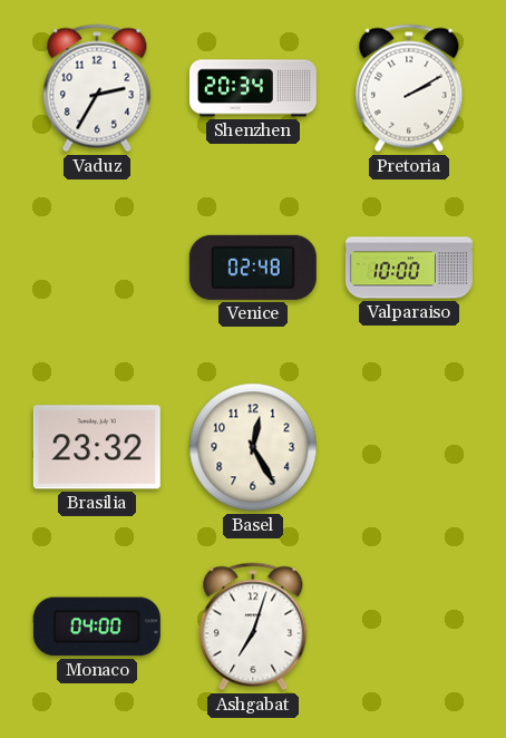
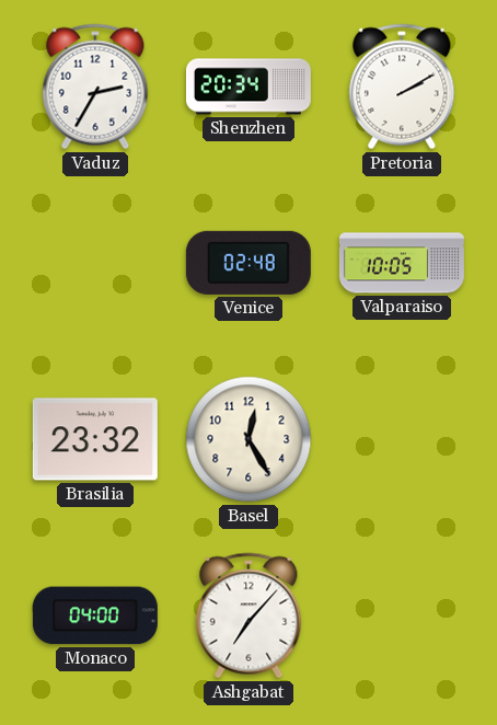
Valparaiso: 10:00 -> 10:05
Ashgabat: 7:03 -> 7:07
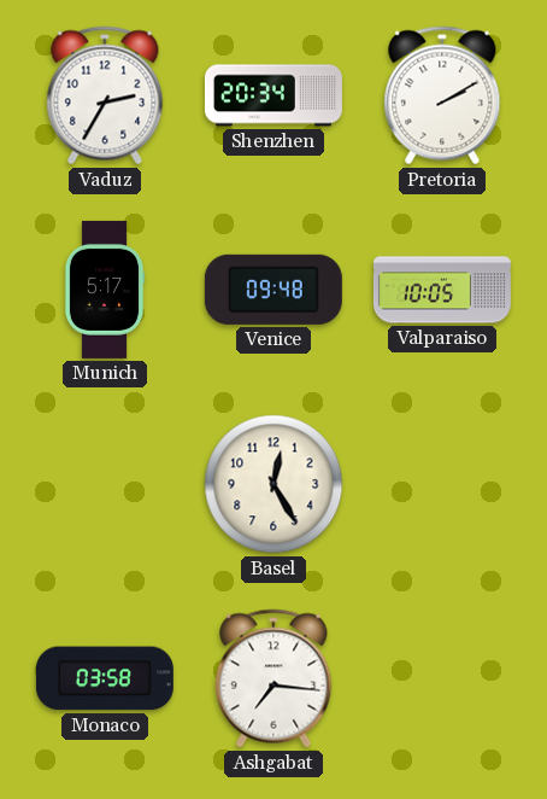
Munich: none -> 5:17
Venice: 02:48 -> 09:48
Brasilia: 23:32 -> none
Monaco: 04:00 -> 03:58
Ashgabat: 7:07 -> 7:16
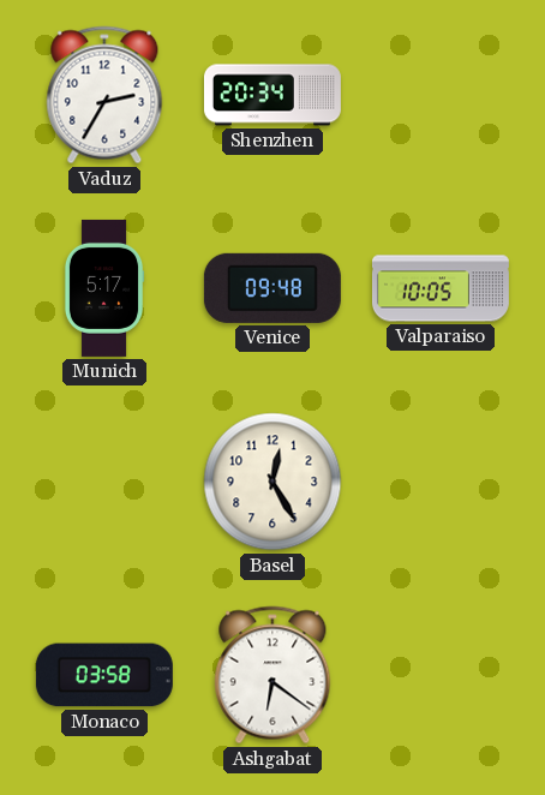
Pretoria: 2:10 -> none
Ashgabat: 7:16 -> 6:21
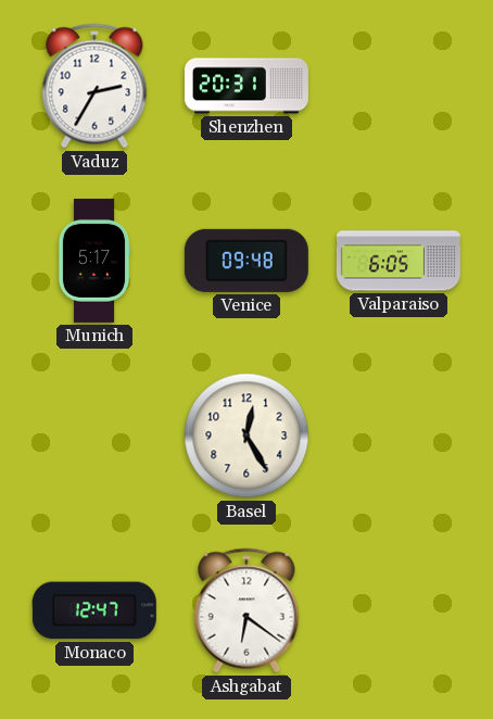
Shenzhen: 20:34 -> 20:31
Valparaiso: 10:05 -> 6:05
Monaco: 03:58 -> 12:47
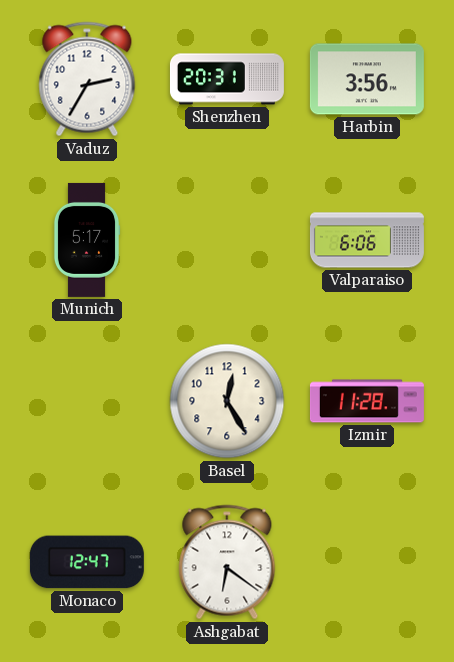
Harbin: none -> 3:56
Venice: 09:48 -> none
Valparaiso: 6:05 -> 6:06
Izmir: none -> 11:28
